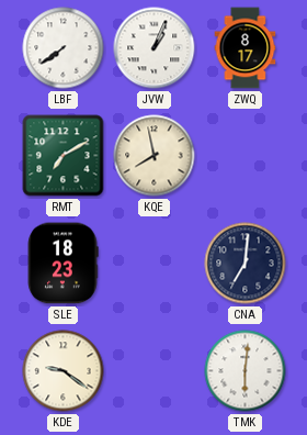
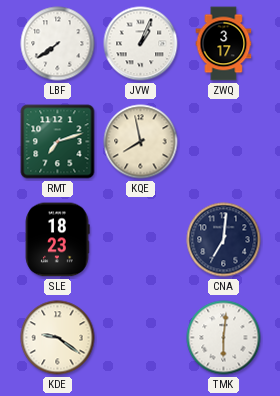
ZWQ: 8:17 -> 3:17
RMT: 7:10 -> 7:12
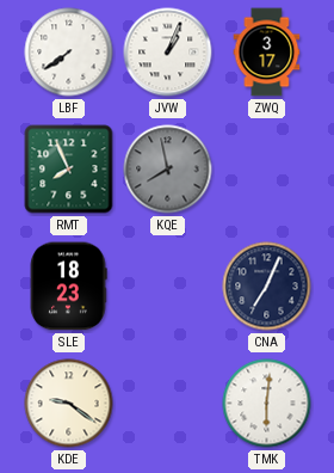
RMT: 7:12 -> 7:56
KQE dial: cream -> grey
CNA: 7:01 -> 7:04
